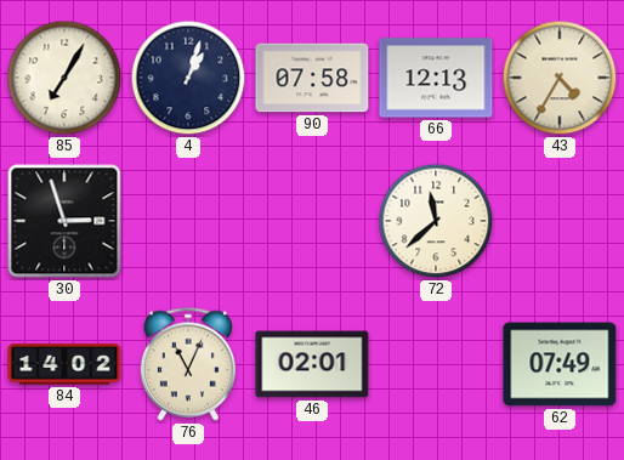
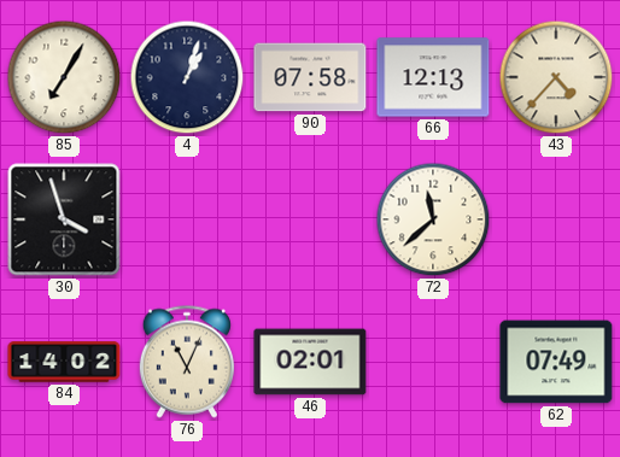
43: 4:35 -> 4:37
30: 2:57 -> 3:57
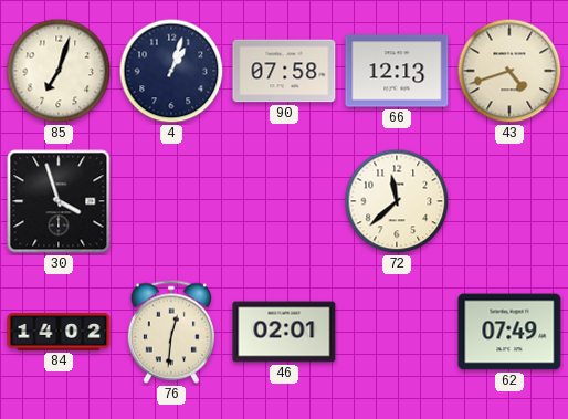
85: 7:05 -> 7:03
43: 4:37 -> 4:42
76: 11:04 -> 12:31
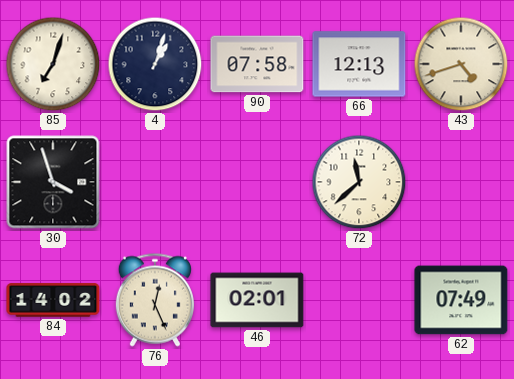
76: 12:31 -> 12:26
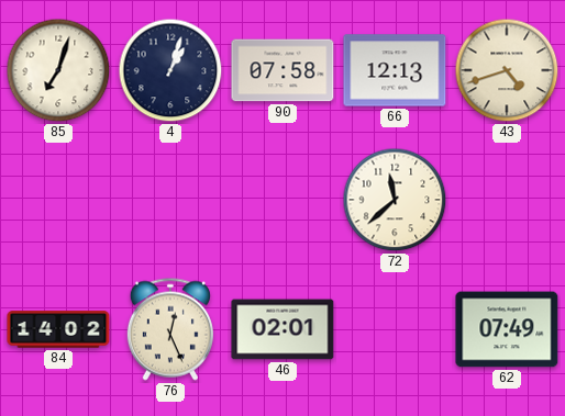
30: 3:57 -> none
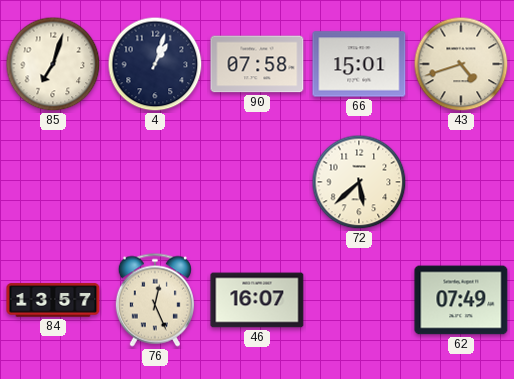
66: 12:13 -> 15:01
72: 11:38 -> 5:38
84: 14:02 -> 13:57
46: 02:01 -> 16:07
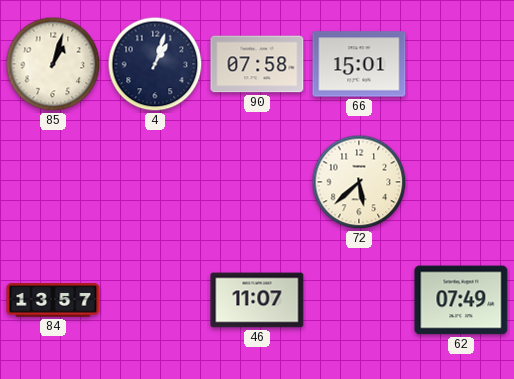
85: 7:03 -> 1:03
43: 4:42 -> none
76: 12:26 -> none
46: 16:07 -> 11:07
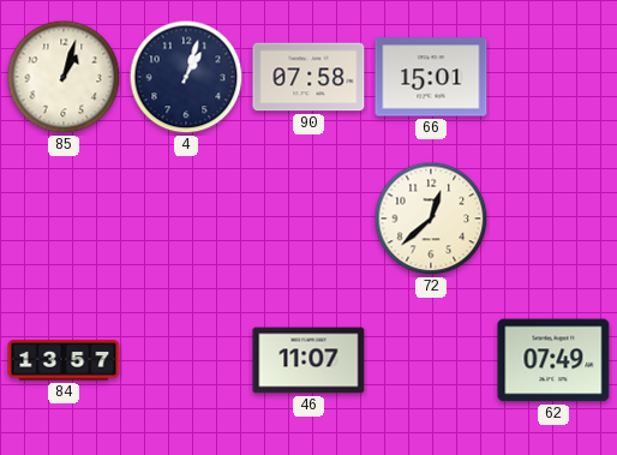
72: 5:38 -> 12:38
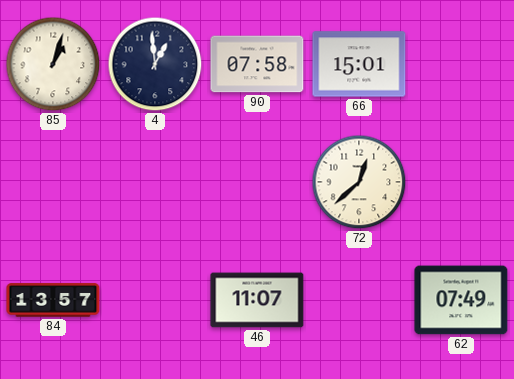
4: 1:03 -> 12:59
